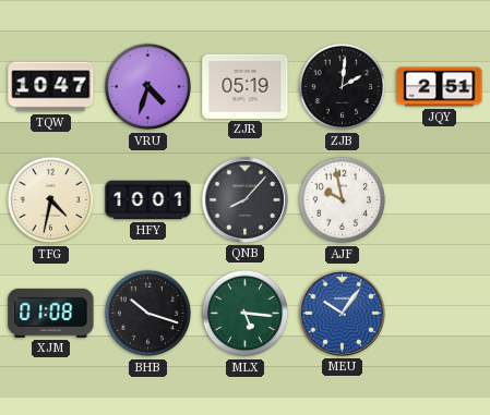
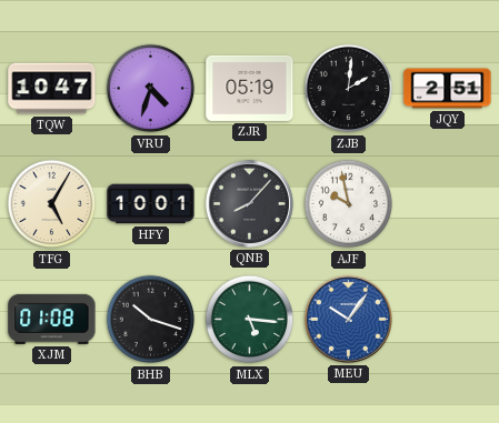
TFG: 4:32 -> 5:05
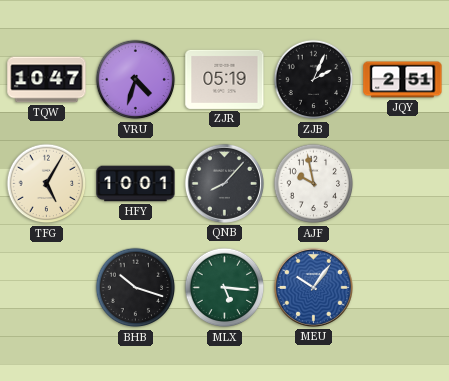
ZJB: 2:01 -> 2:04
XJM: 01:08 -> none
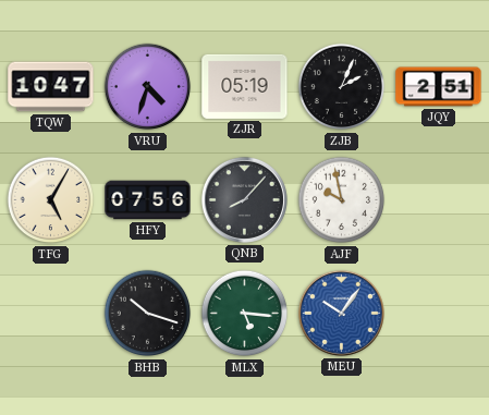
HFY: 10:01 -> 07:56
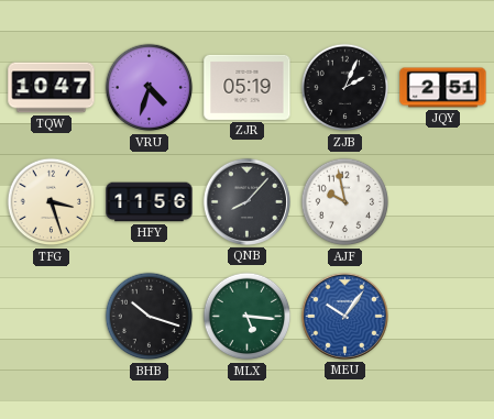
TFG: 5:05 -> 3:27
HFY: 07:56 -> 11:56
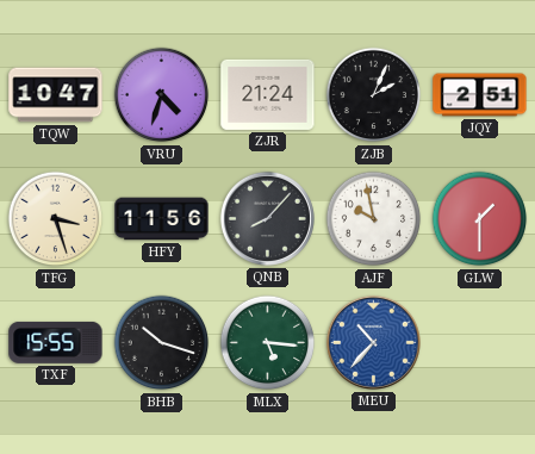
ZJR: 05:19 -> 21:24
GLW: none -> 1:30
TXF: none -> 15:55
MEU: 10:06 -> 10:37
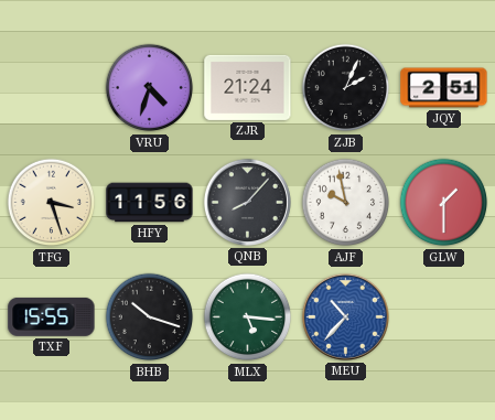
TQW: 10:47 -> none
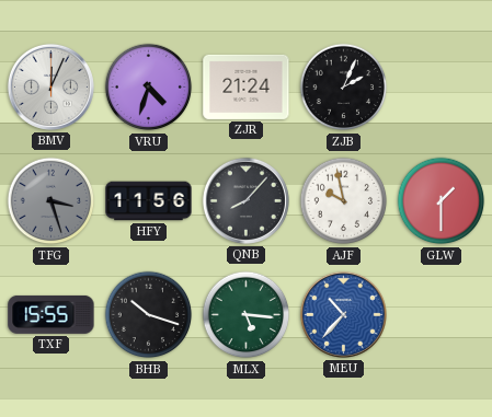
BMV: none -> 12:04
JQY: 2:51 -> none
TFG dial: cream -> grey
